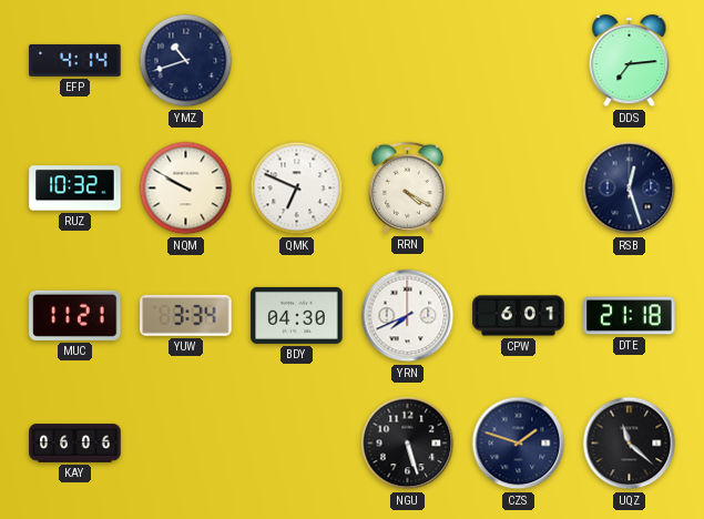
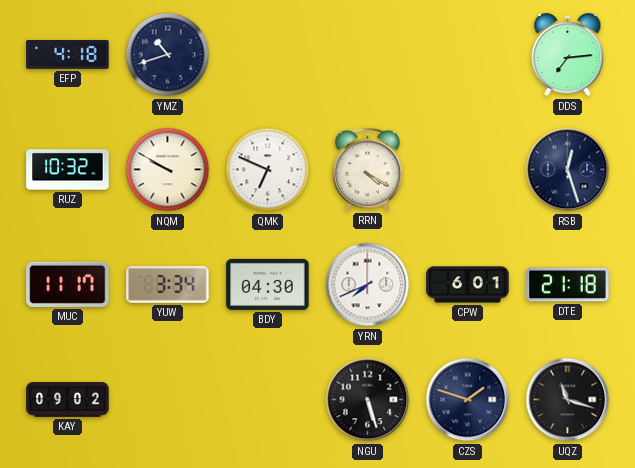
EFP: 4:14 -> 4:18
MUC: 11:21 -> 11:17
KAY: 06:06 -> 09:02
UQZ: 11:22 -> 11:18
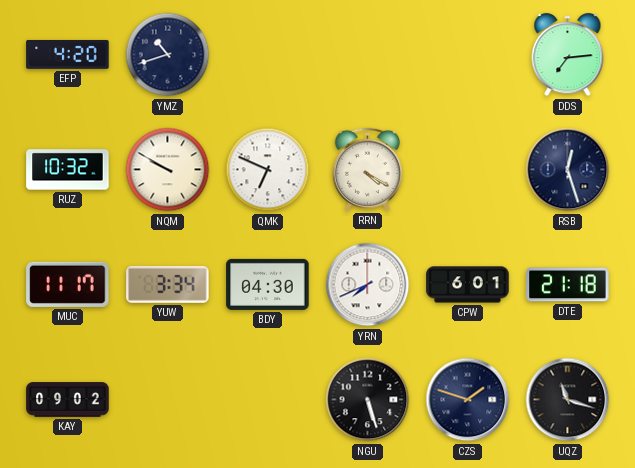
EFP: 4:18 -> 4:20
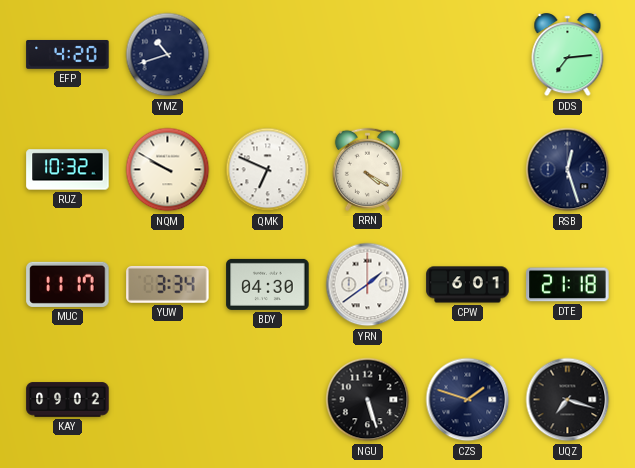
YRN: 7:41 -> 1:39
UQZ: 11:18 -> 7:18
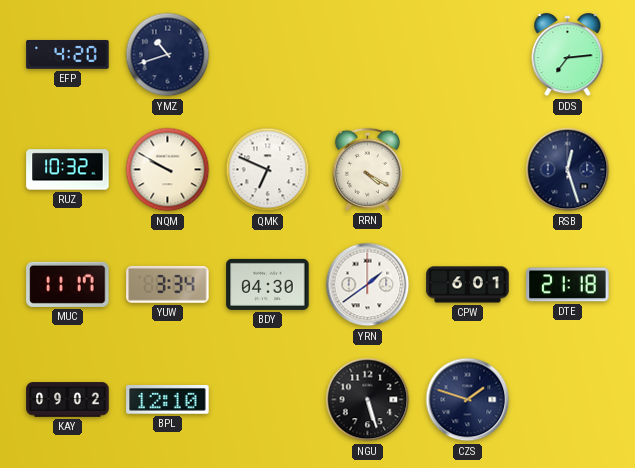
BPL: none -> 12:10
UQZ: 7:18 -> none
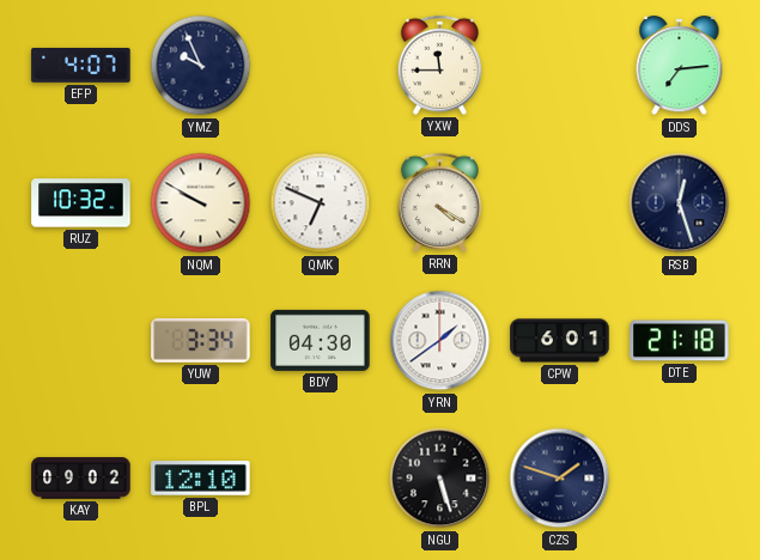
EFP: 4:20 -> 4:07
YMZ: 10:42 -> 9:56
YXW: none -> 11:45
MUC: 11:17 -> none
